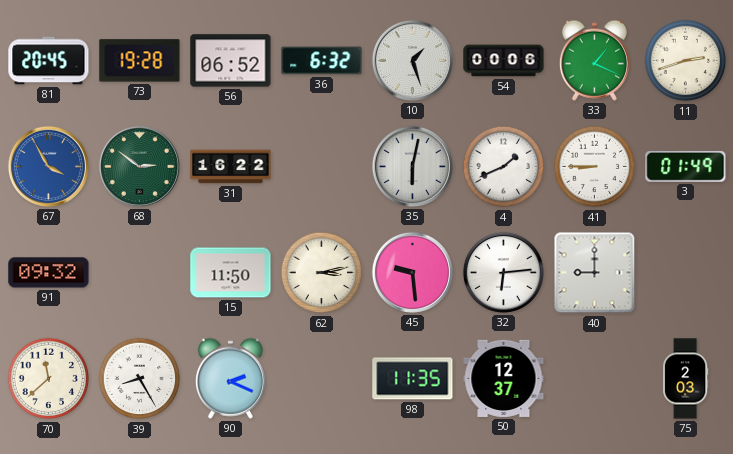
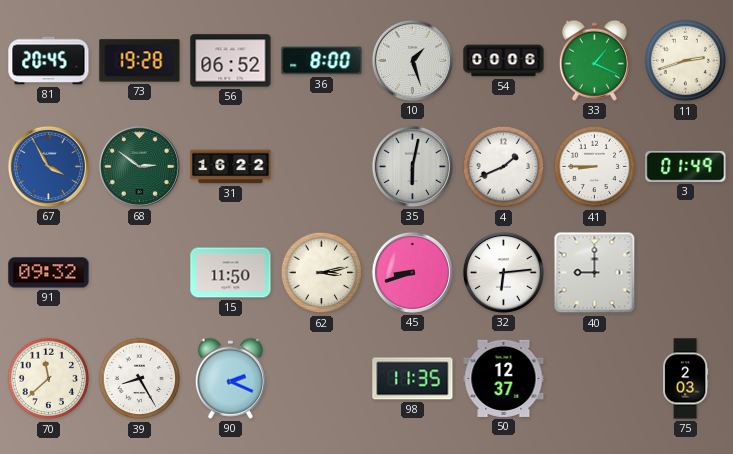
36: 6:32 -> 8:00
45: 9:29 -> 8:42
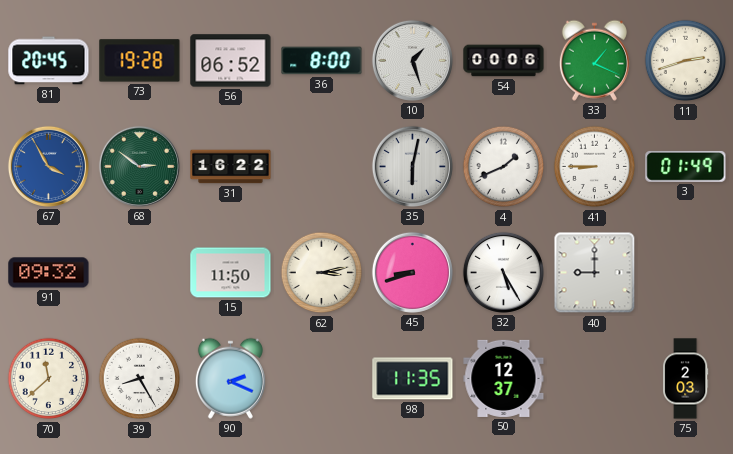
32: 6:14 -> 5:25
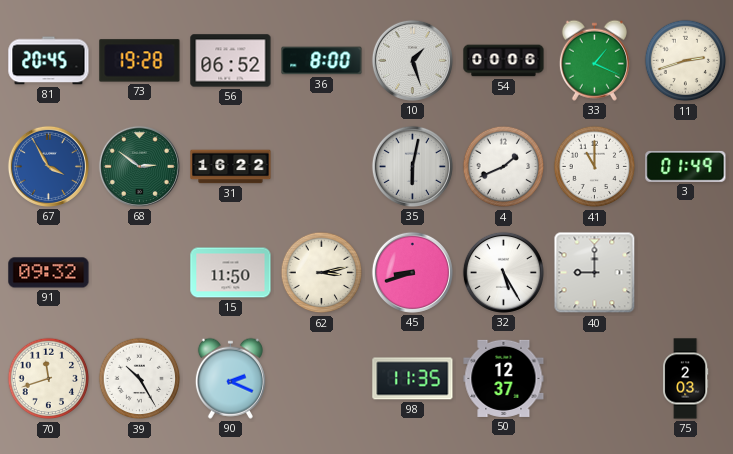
41: 8:45 -> 11:00
70: 11:38 -> 11:42
39: 8:25 -> 10:25
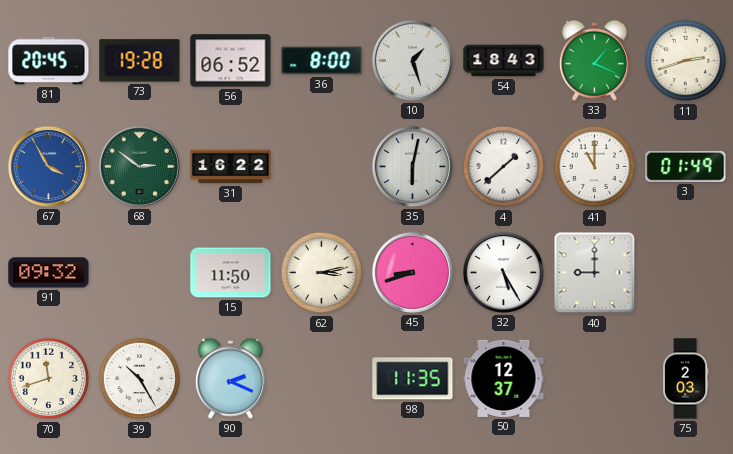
54: 00:06 -> 18:43
4: 1:41 -> 1:38
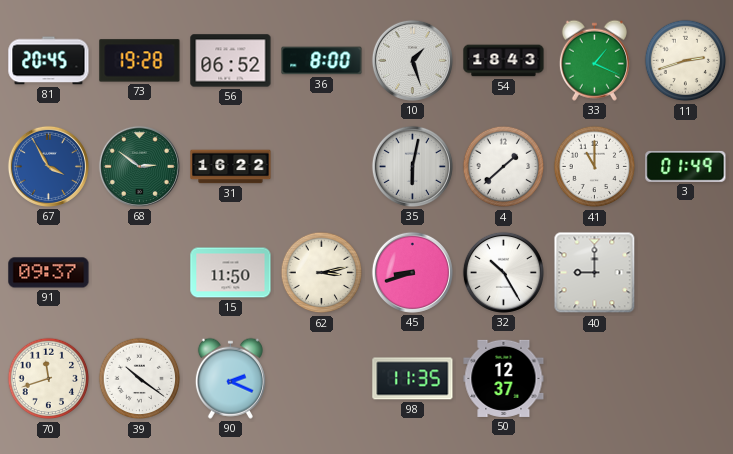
91: 09:32 -> 09:37
32: 5:25 -> 10:25
39: 10:25 -> 10:21
75: 2:03 -> none
